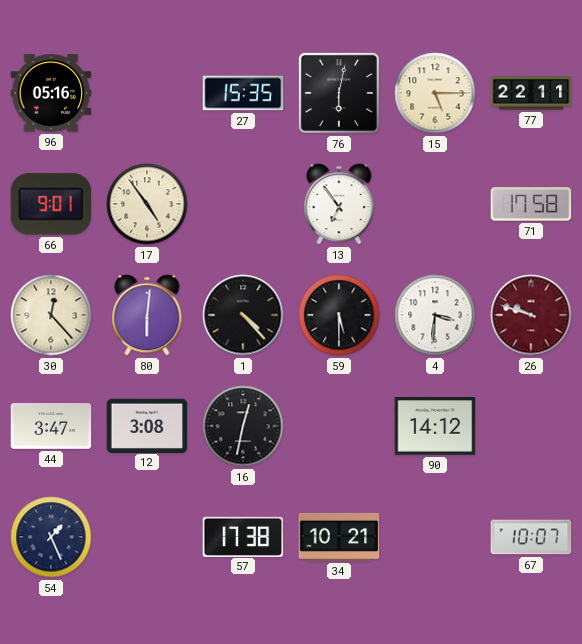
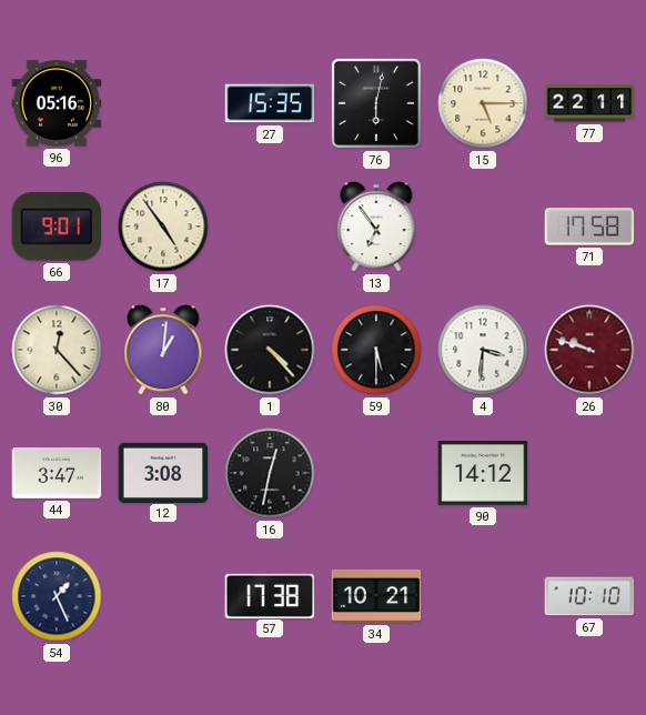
80: 6:01 -> 1:01
67: 10:07 -> 10:10
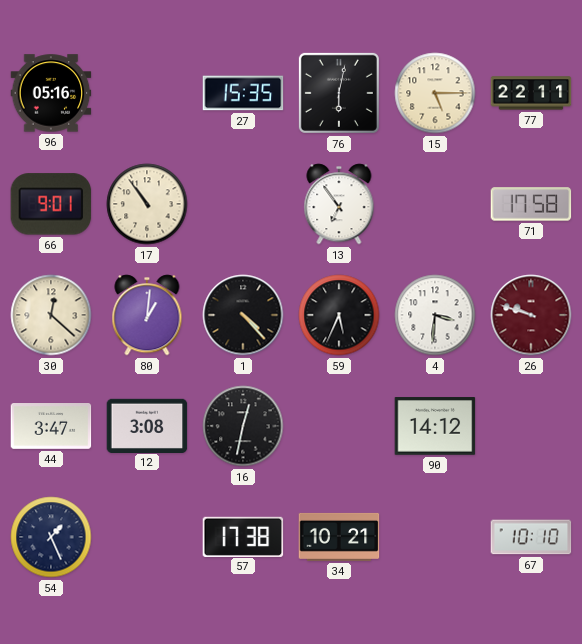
17: 4:54 -> 10:54
30: 12:23 -> 12:22
59: 5:30 -> 5:34
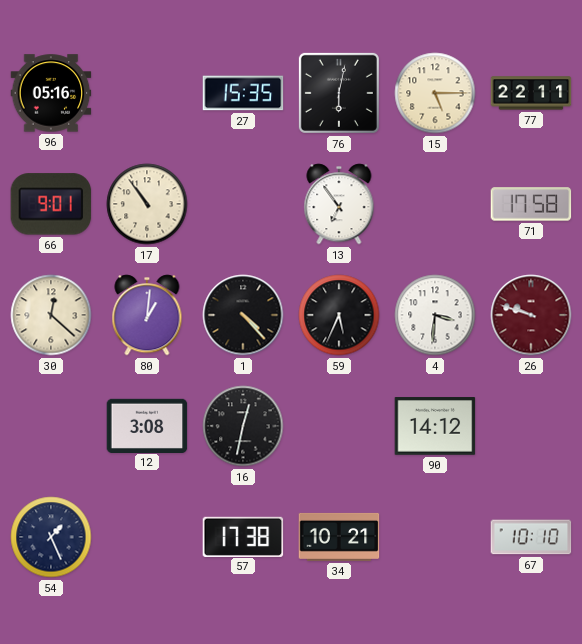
44: 3:47 -> none
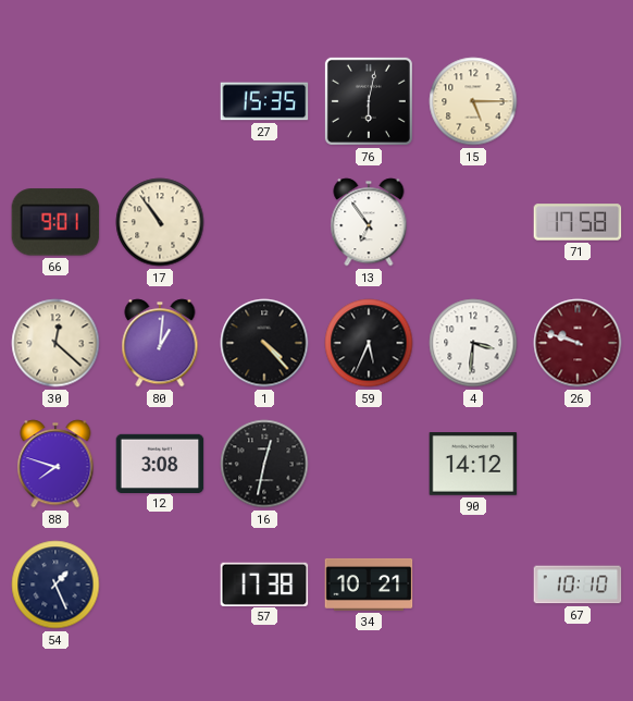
96: 05:16 -> none
77: 22:11 -> none
88: none -> 7:48
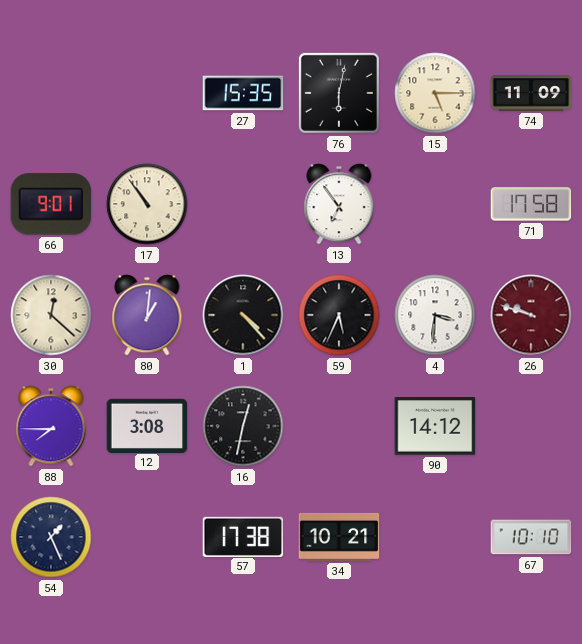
74: none -> 11:09
88: 7:48 -> 7:45
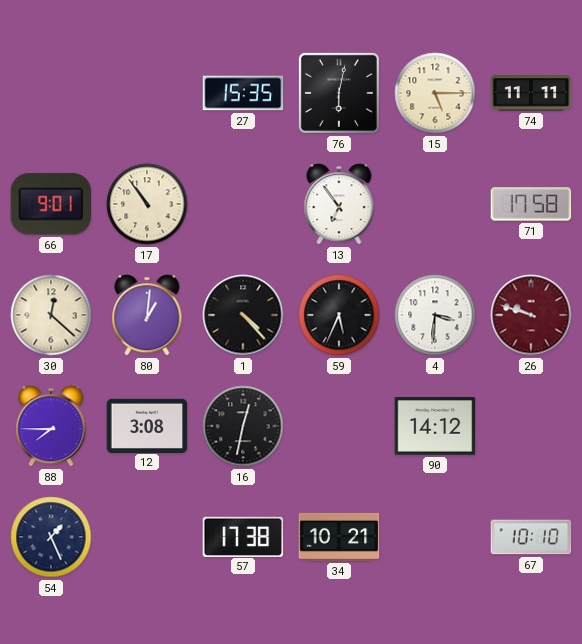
74: 11:09 -> 11:11
